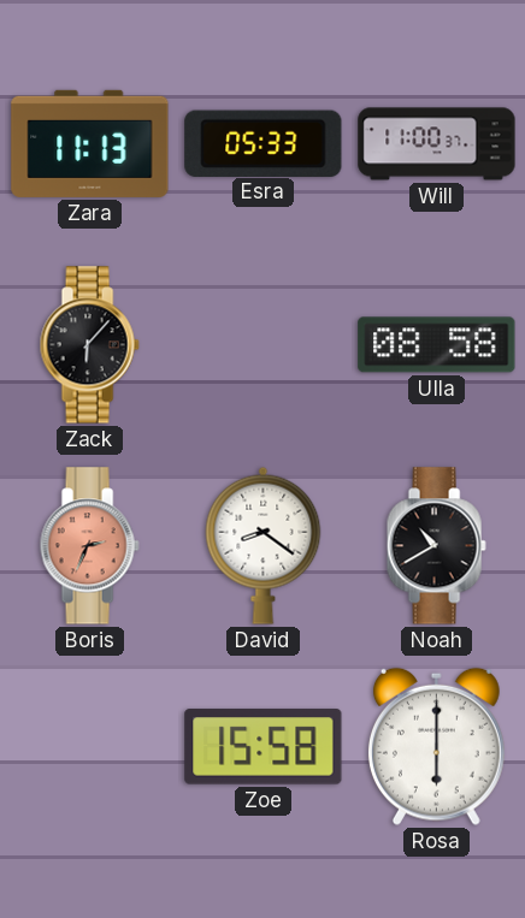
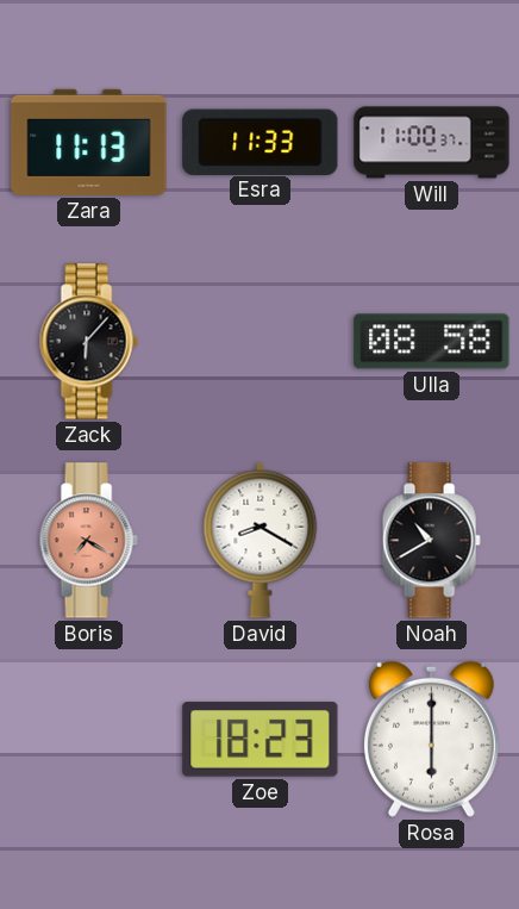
Esra: 05:33 -> 11:33
Boris: 2:34 -> 7:20
David: 8:21 -> 8:20
Zoe: 15:58 -> 18:23
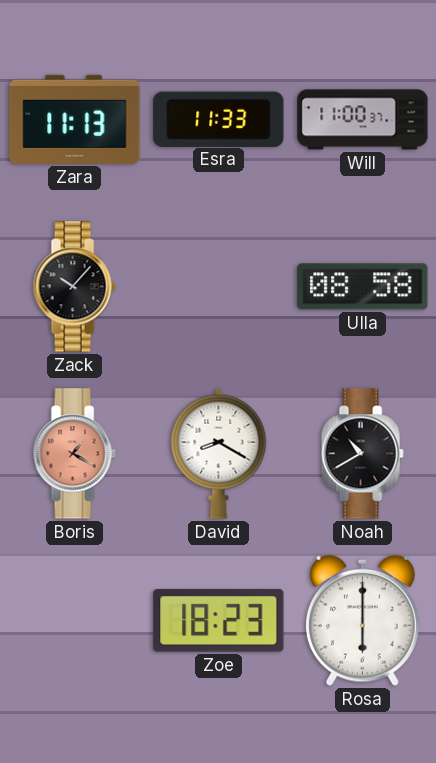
Zack: 6:07 -> 10:07
Boris: 7:20 -> 1:20
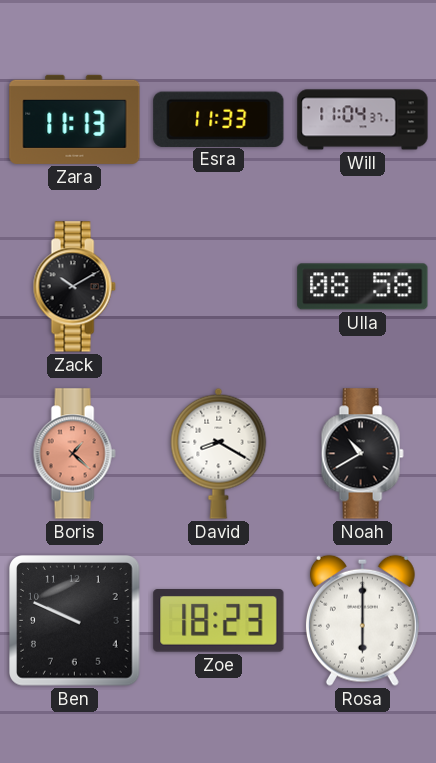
Will: 11:00 -> 11:04
Zack: 10:07 -> 10:10
Boris: 1:20 -> 1:22
Ben: none -> 9:49
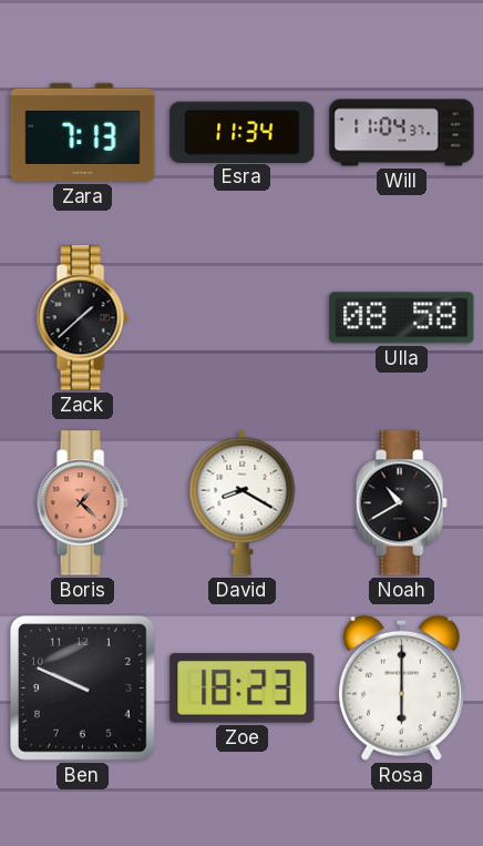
Zara: 11:13 -> 7:13
Esra: 11:33 -> 11:34
Zack: 10:10 -> 1:38
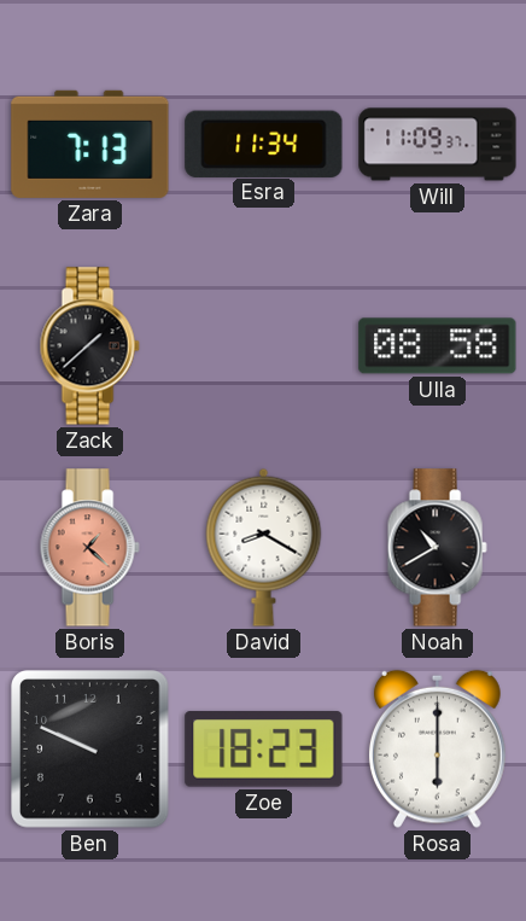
Will: 11:04 -> 11:09
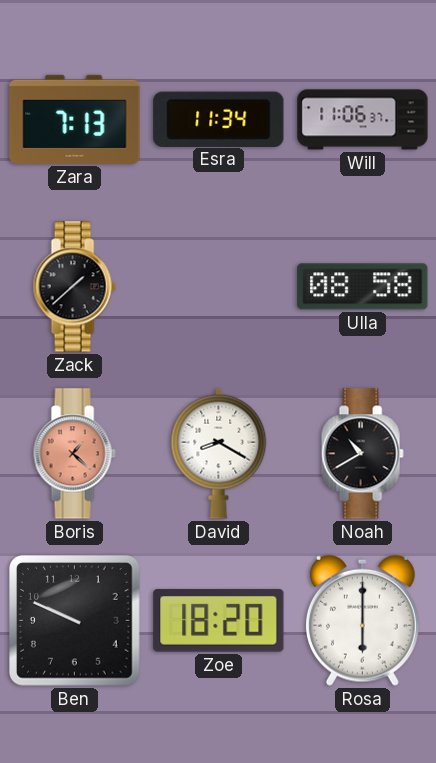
Will: 11:09 -> 11:06
Zoe: 18:23 -> 18:20
